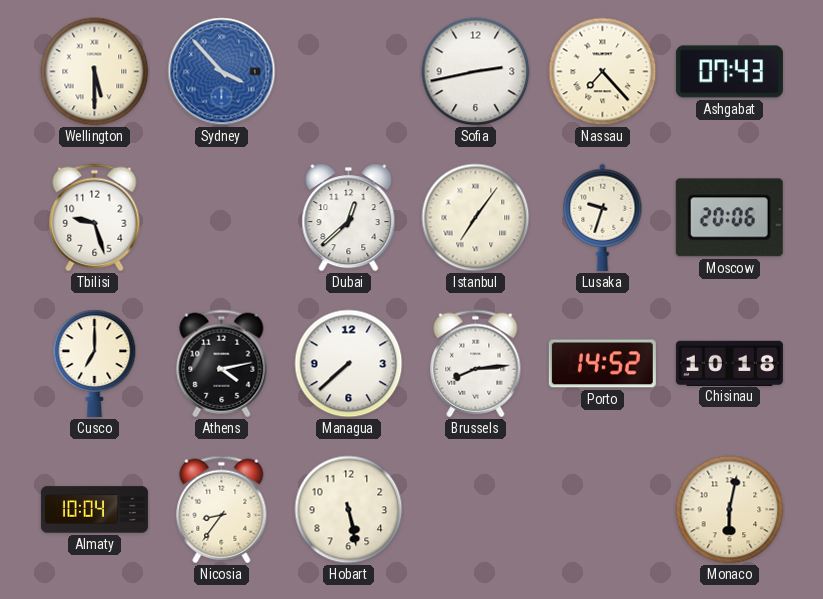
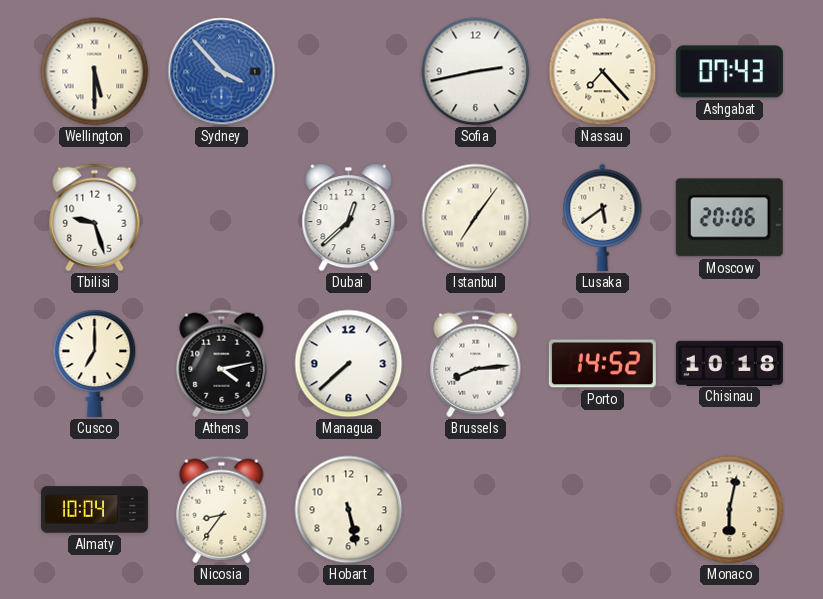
Lusaka: 9:33 -> 5:39
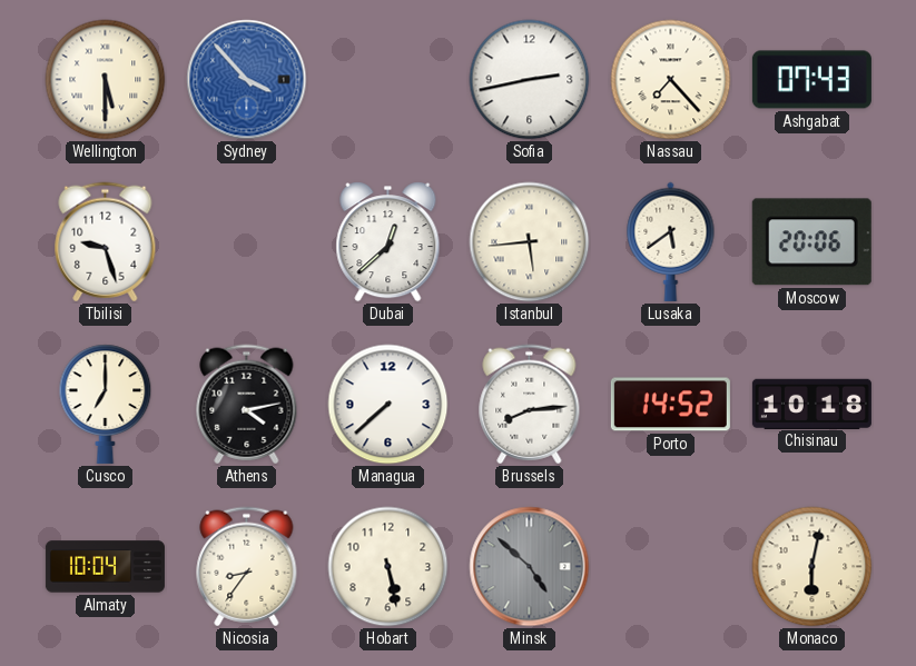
Istanbul: 7:06 -> 5:44
Minsk: none -> 4:52
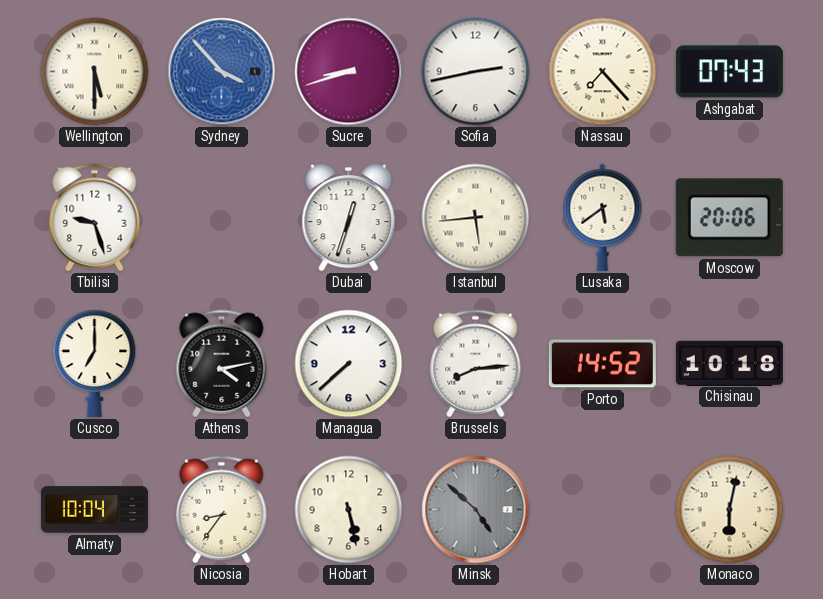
Sucre: none -> 8:42
Dubai: 12:38 -> 12:33
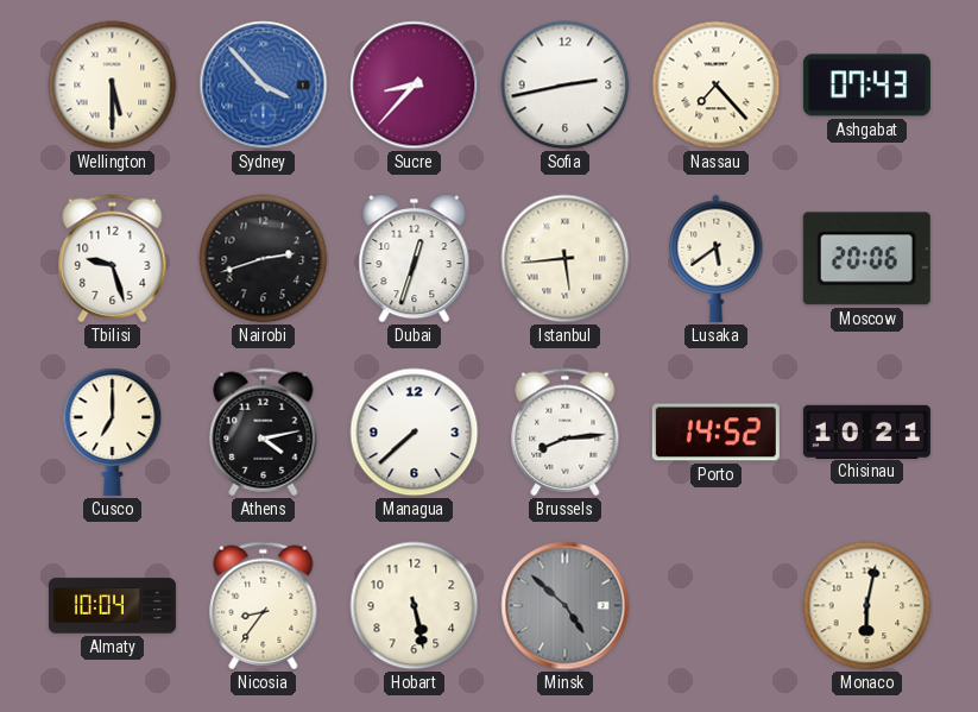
Sucre: 8:42 -> 8:37
Nairobi: none -> 2:42
Chisinau: 10:18 -> 10:21
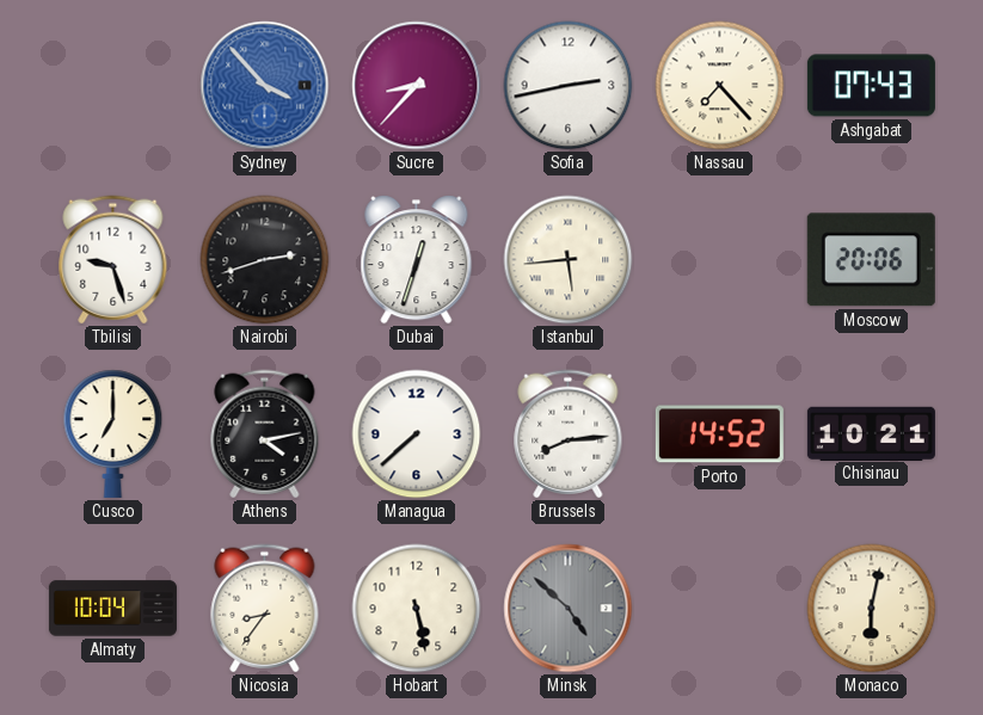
Wellington: 5:30 -> none
Lusaka: 5:39 -> none
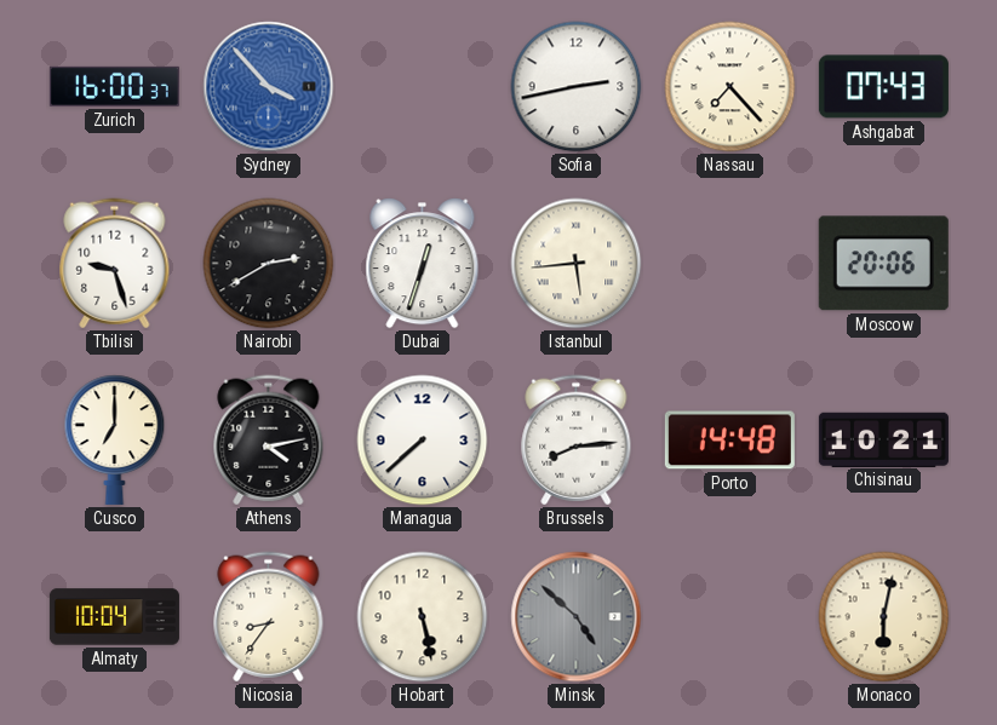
Zurich: none -> 16:00
Sucre: 8:37 -> none
Nairobi: 2:42 -> 2:40
Porto: 14:52 -> 14:48
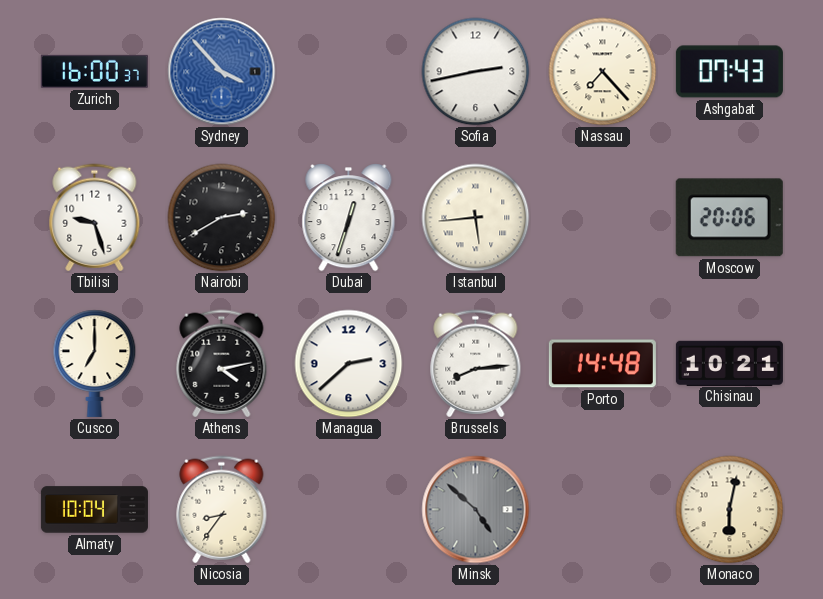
Managua: 7:38 -> 2:38
Hobart: 5:28 -> none
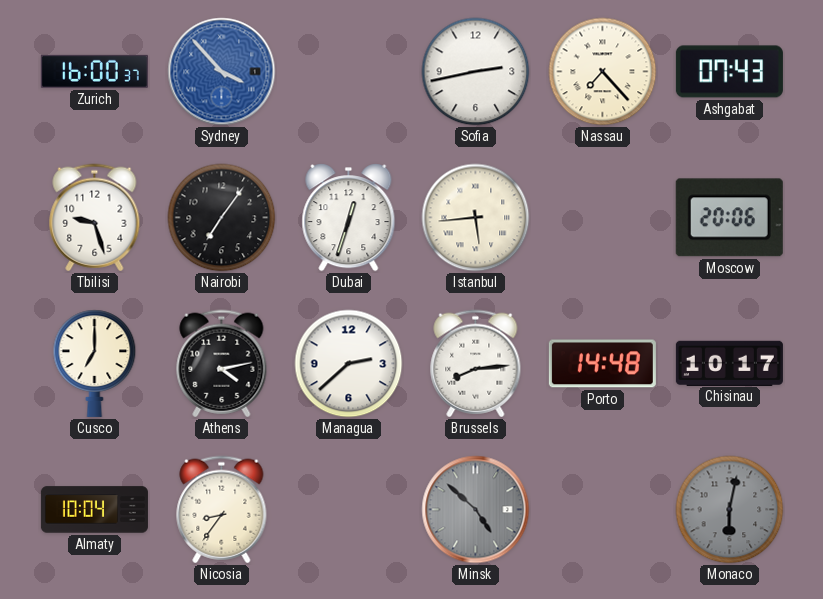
Nairobi: 2:40 -> 7:06
Chisinau: 10:21 -> 10:17
Monaco dial: cream -> grey
